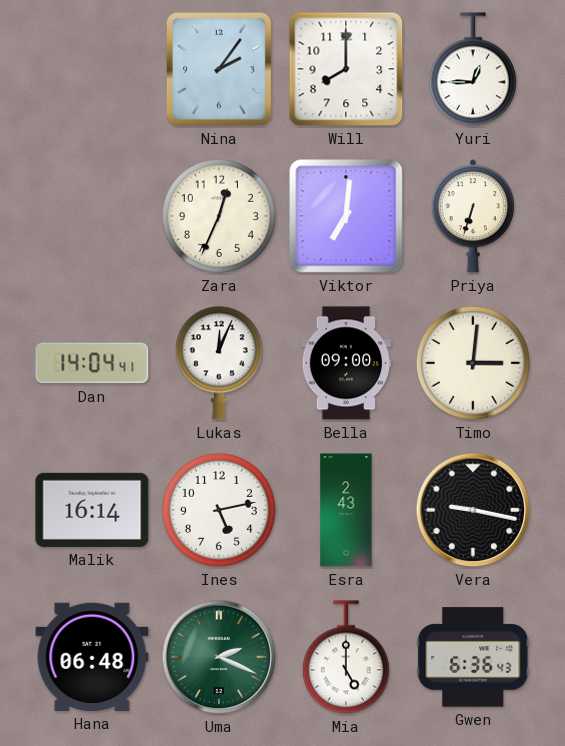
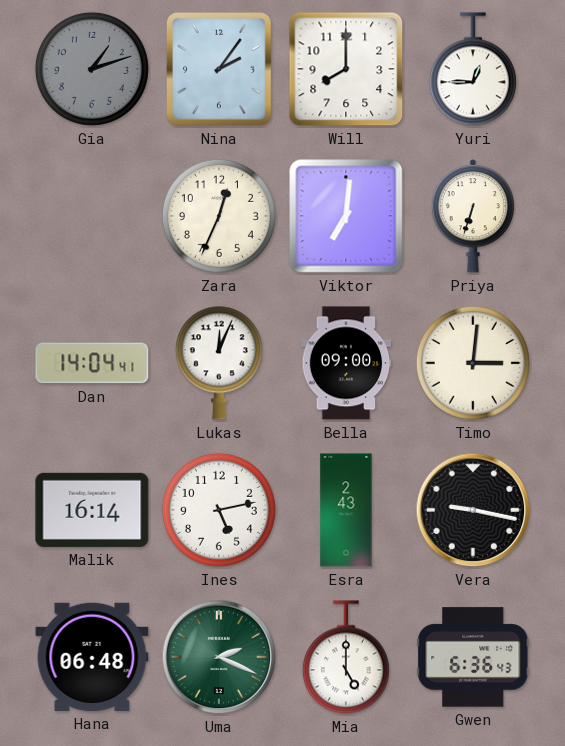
Gia: none -> 1:12
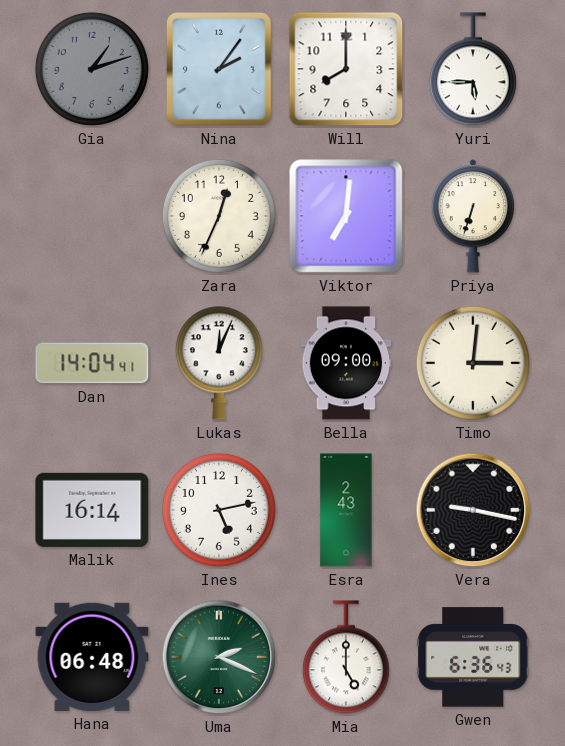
Yuri: 12:45 -> 5:45
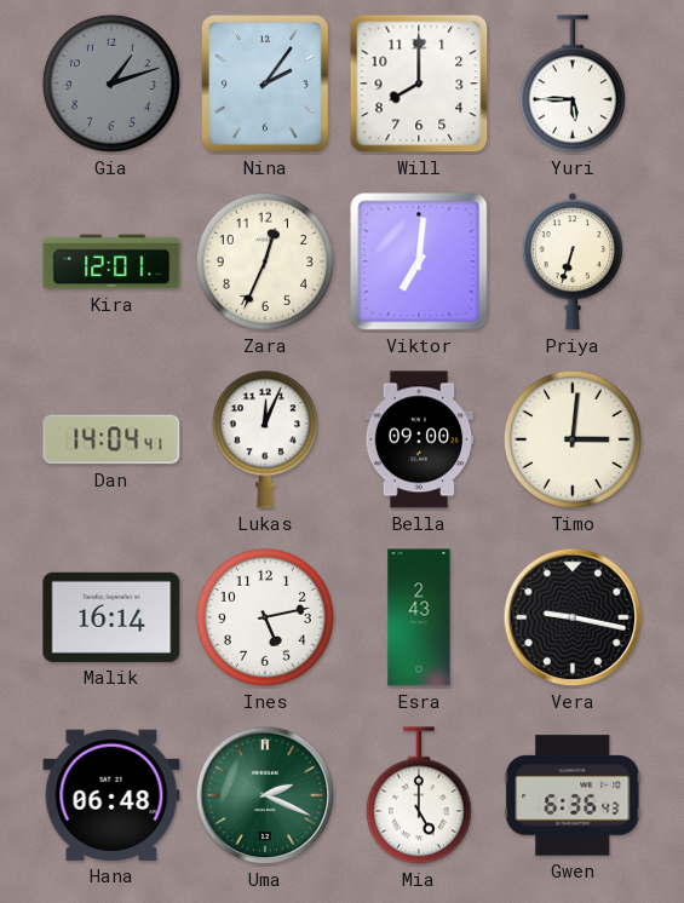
Kira: none -> 12:01
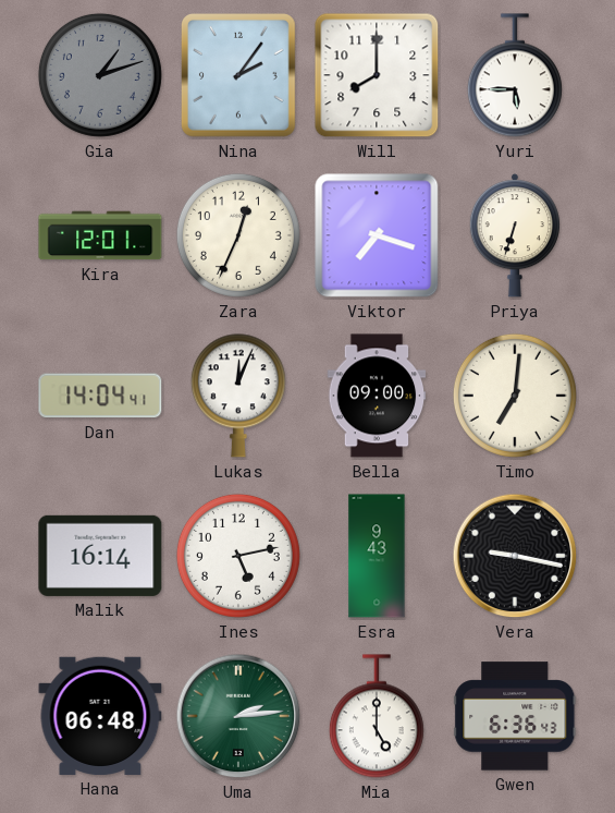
Viktor: 7:01 -> 7:18
Timo: 3:01 -> 7:01
Esra: 2:43 -> 9:43
Uma: 2:19 -> 2:14
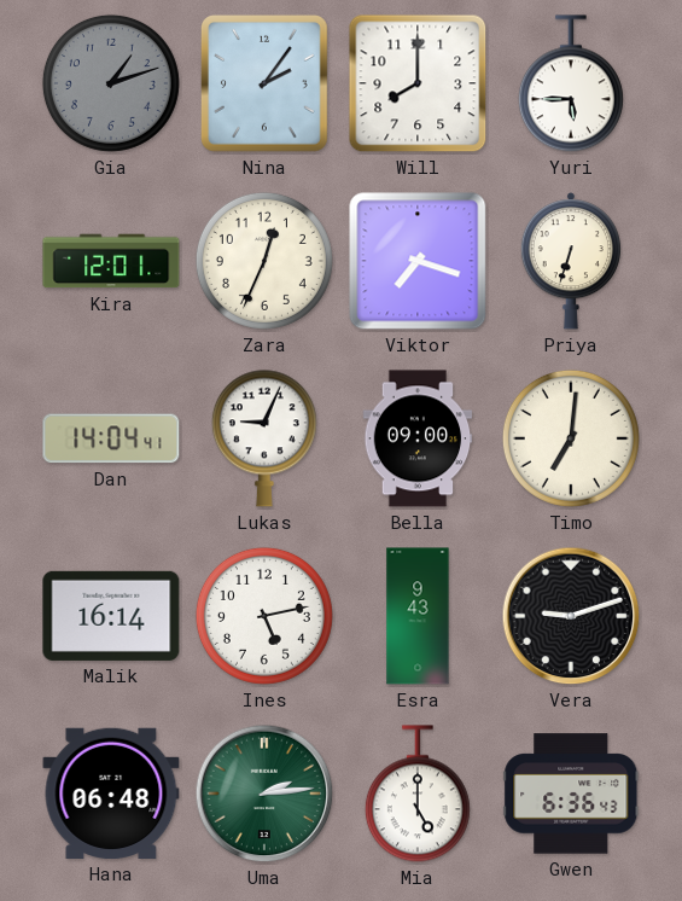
Lukas: 12:04 -> 9:04
Vera: 9:17 -> 9:12
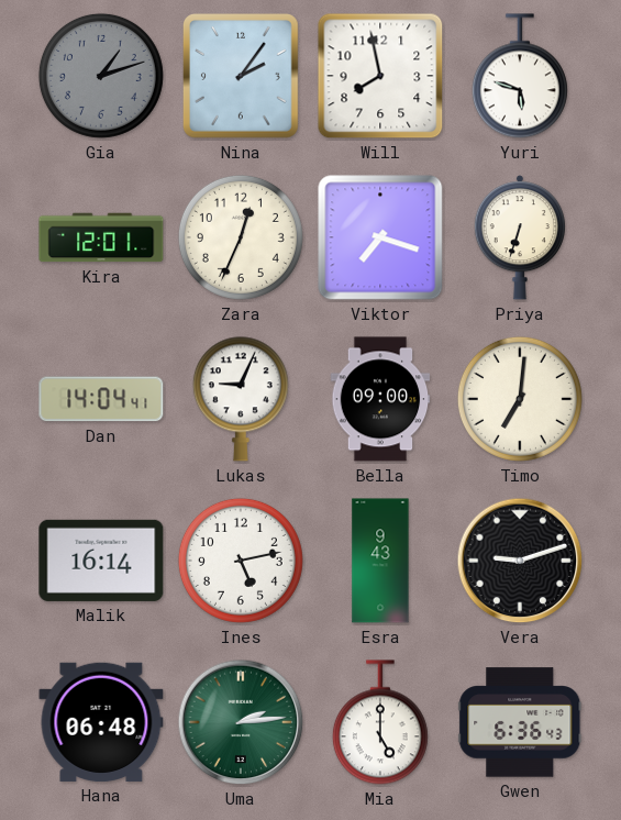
Will: 8:00 -> 7:58
Yuri: 5:45 -> 5:48
